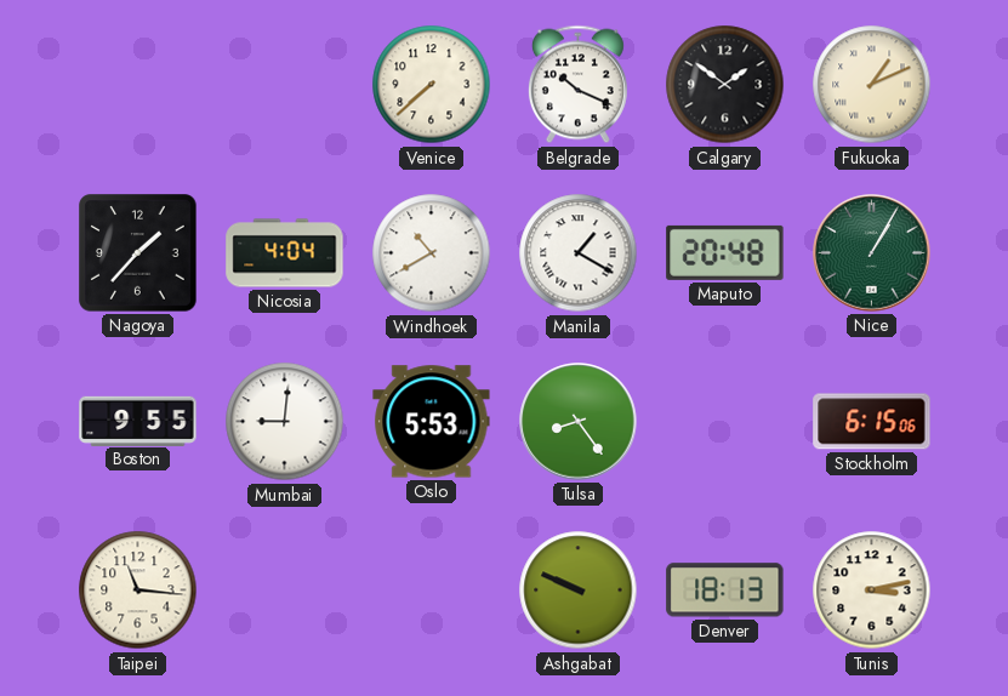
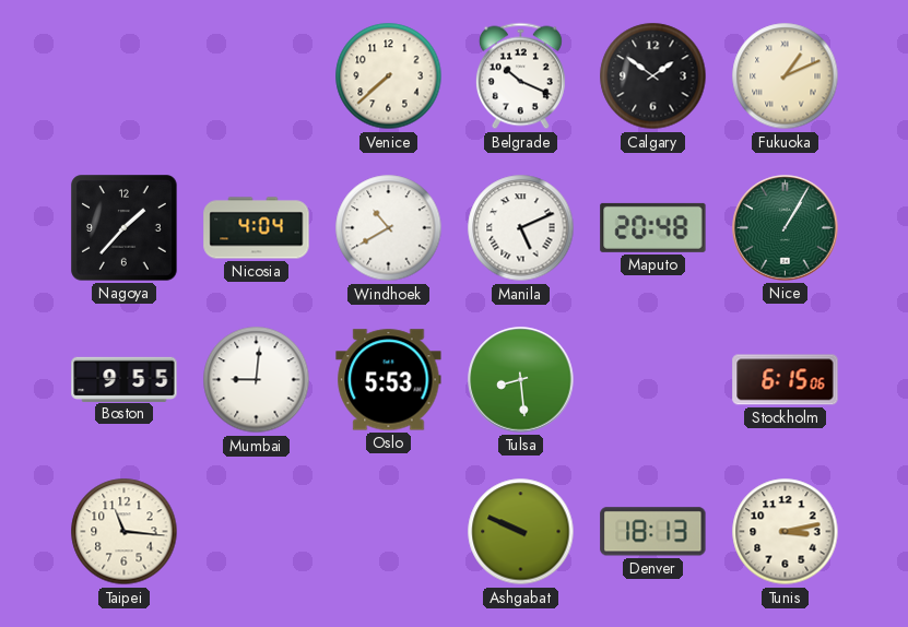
Manila: 1:20 -> 5:11
Tulsa: 8:24 -> 8:29
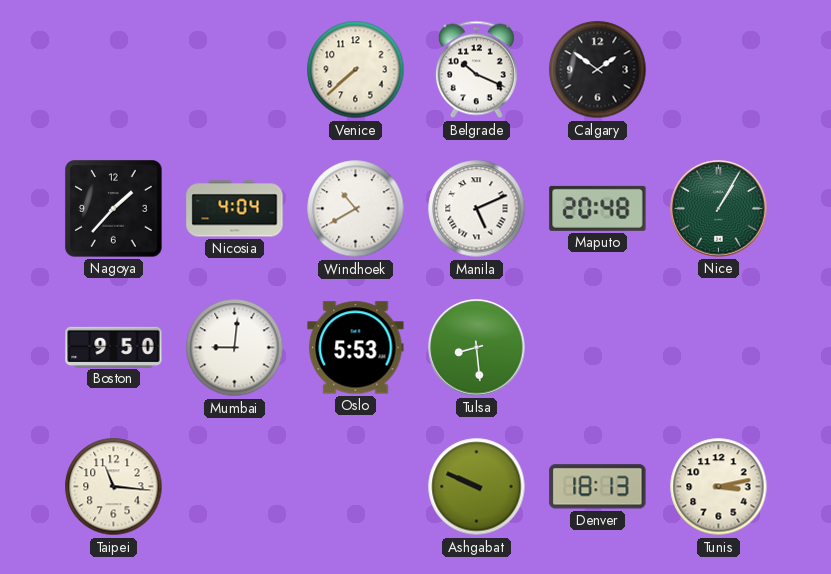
Fukuoka: 1:11 -> none
Boston: 9:55 -> 9:50
Stockholm: 6:15 -> none
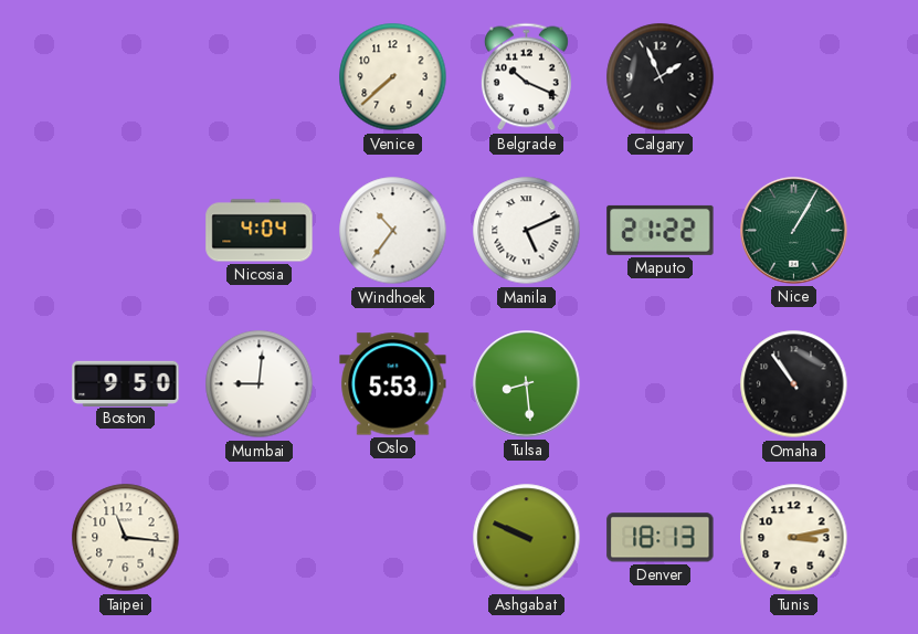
Calgary: 1:51 -> 1:56
Nagoya: 1:37 -> none
Windhoek: 10:40 -> 10:36
Maputo: 20:48 -> 21:22
Omaha: none -> 10:54
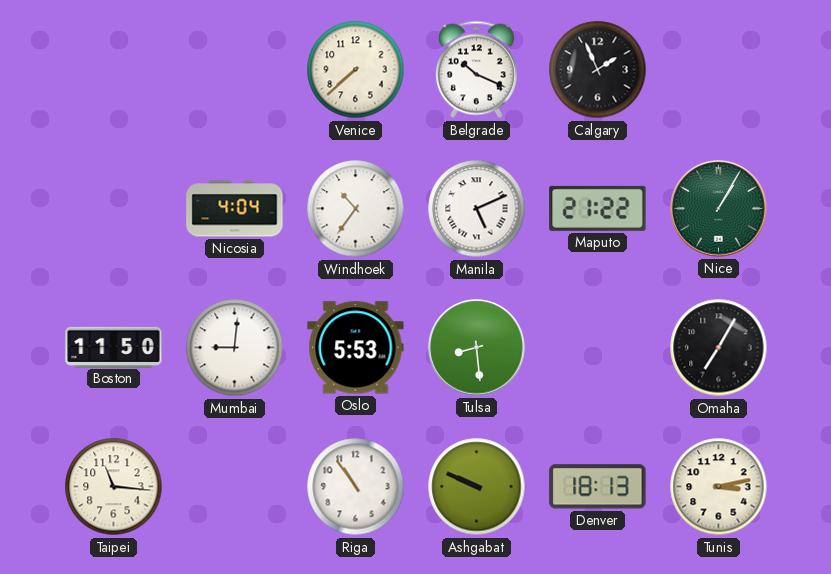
Boston: 9:50 -> 11:50
Omaha: 10:54 -> 7:05
Riga: none -> 10:54
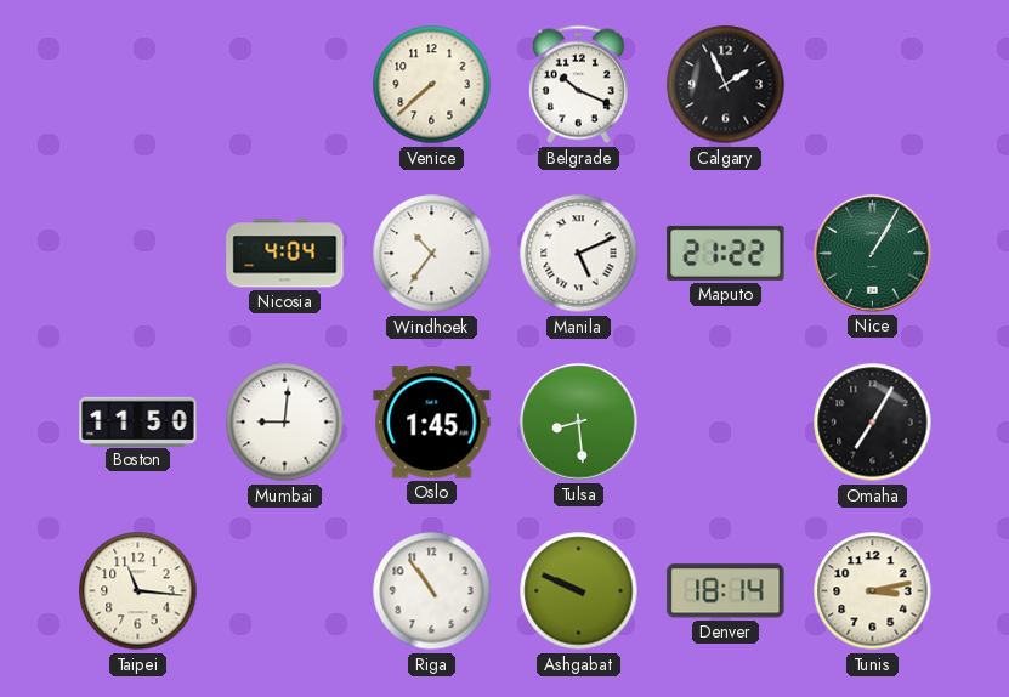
Oslo: 5:53 -> 1:45
Denver: 18:13 -> 18:14
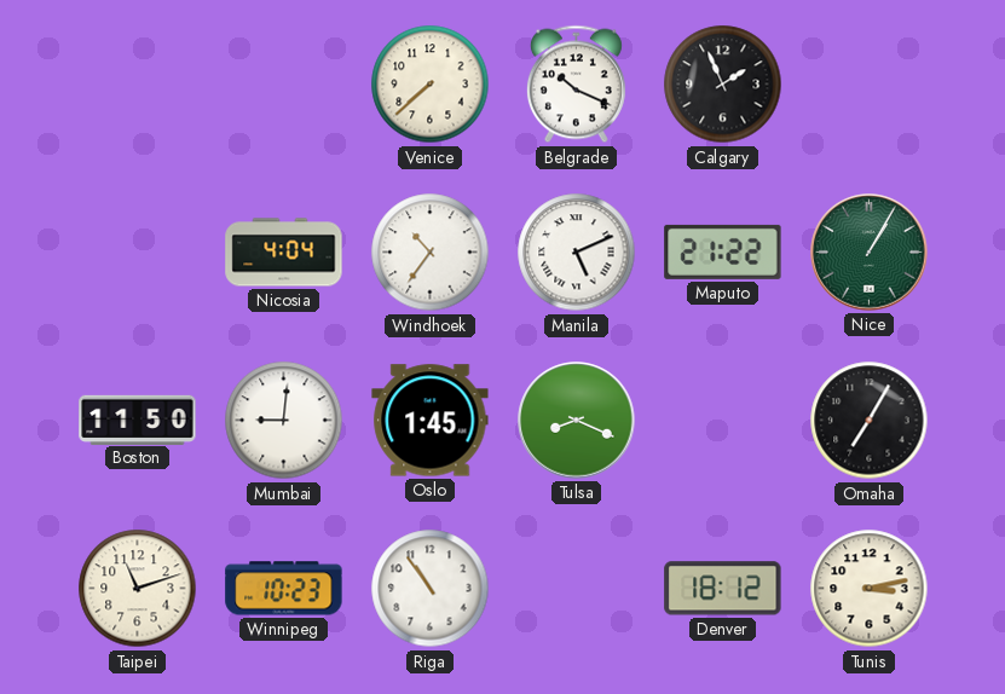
Tulsa: 8:29 -> 8:19
Taipei: 11:16 -> 11:12
Winnipeg: none -> 10:23
Ashgabat: 9:49 -> none
Denver: 18:14 -> 18:12
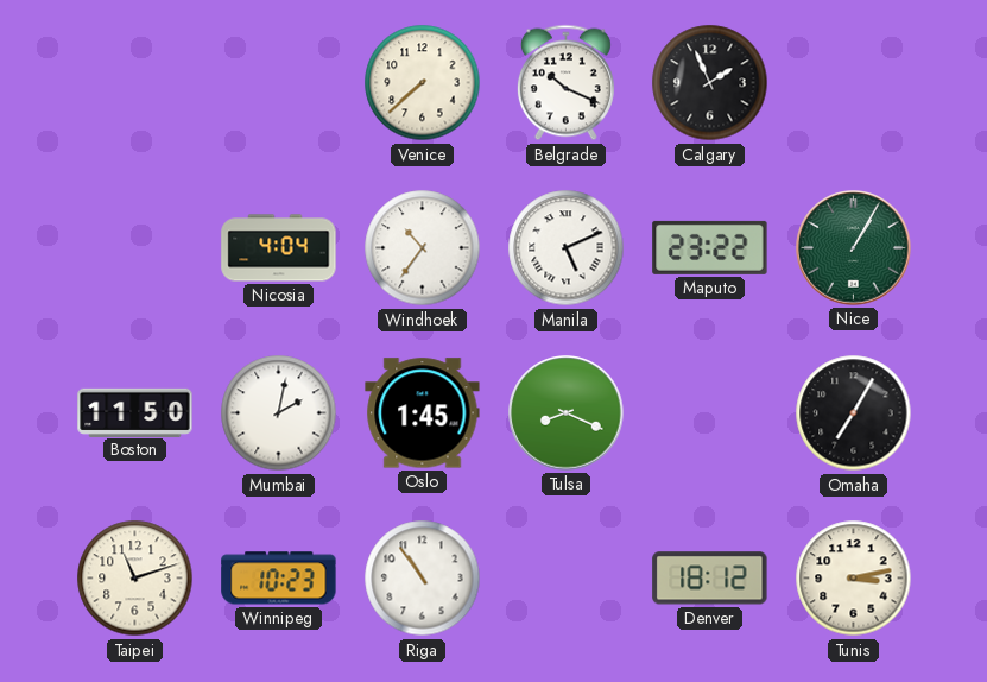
Maputo: 21:22 -> 23:22
Mumbai: 9:01 -> 2:02
